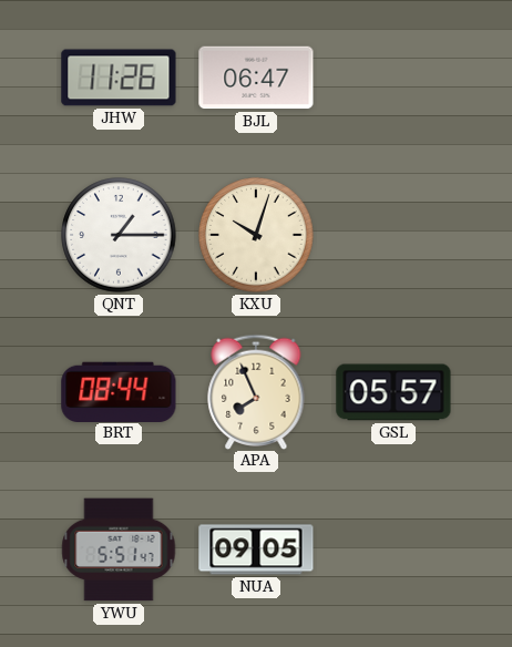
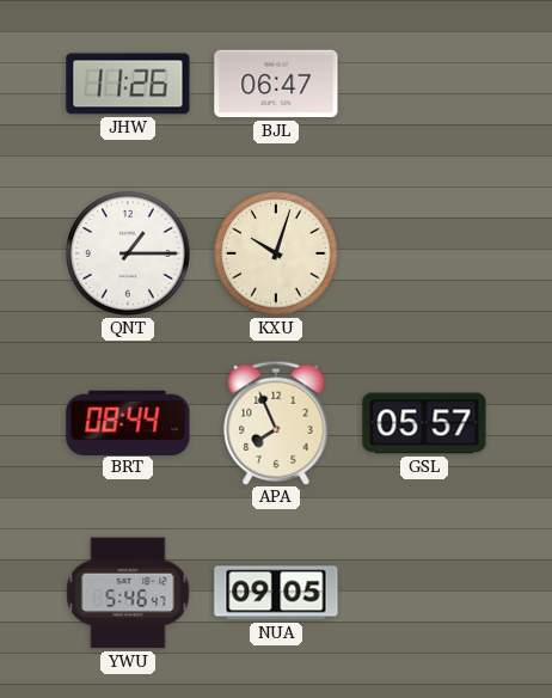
YWU: 5:51 -> 5:46
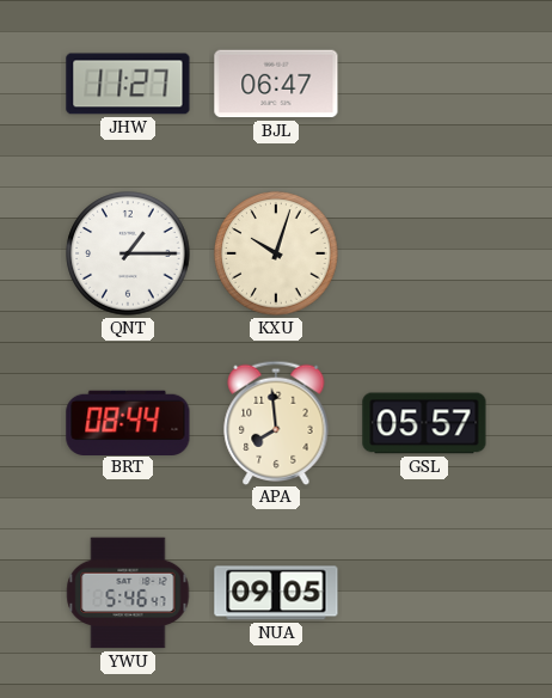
JHW: 11:26 -> 11:27
APA: 7:56 -> 7:59
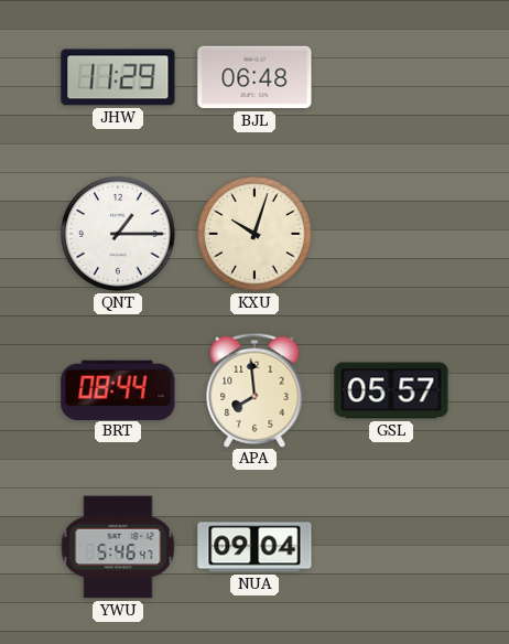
JHW: 11:27 -> 11:29
BJL: 06:47 -> 06:48
NUA: 09:05 -> 09:04
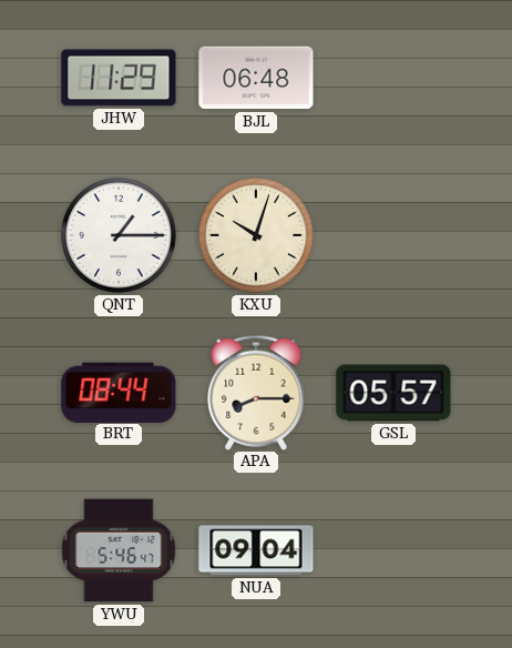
APA: 7:59 -> 8:15
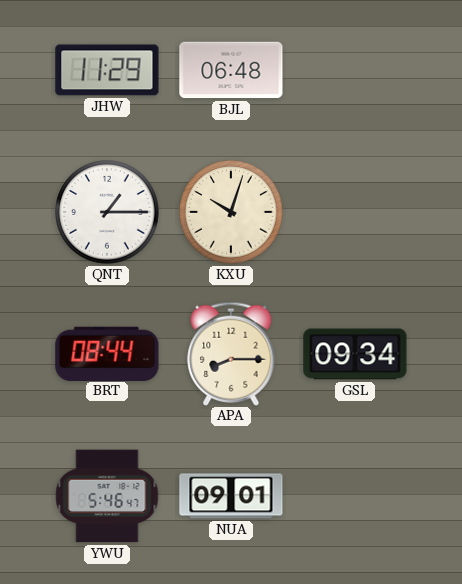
GSL: 05:57 -> 09:34
NUA: 09:04 -> 09:01
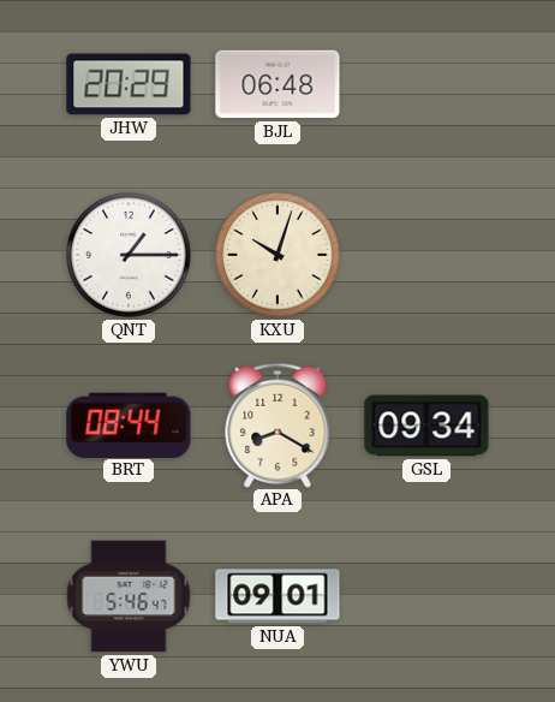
JHW: 11:29 -> 20:29
APA: 8:15 -> 8:20
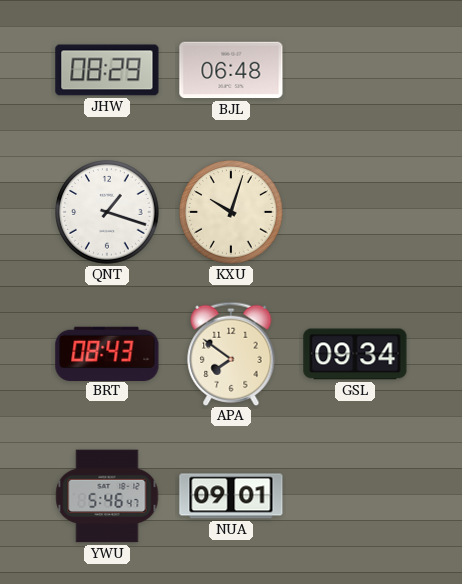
JHW: 20:29 -> 08:29
QNT: 1:15 -> 1:18
BRT: 08:44 -> 08:43
APA: 8:20 -> 7:51
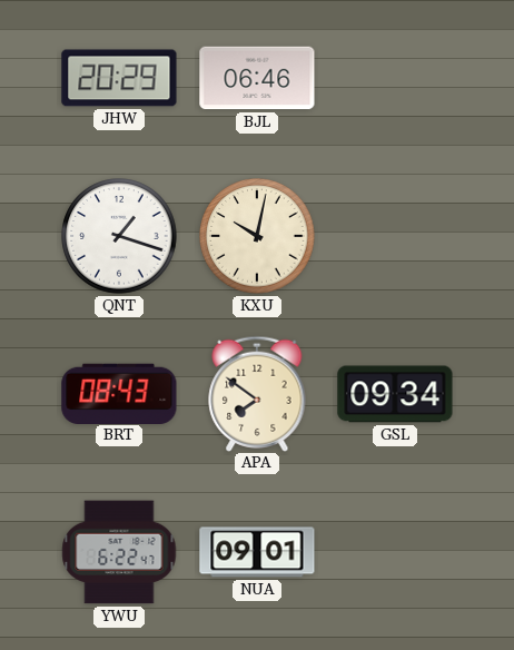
JHW: 08:29 -> 20:29
BJL: 06:48 -> 06:46
KXU: 10:03 -> 10:02
YWU: 5:46 -> 6:22
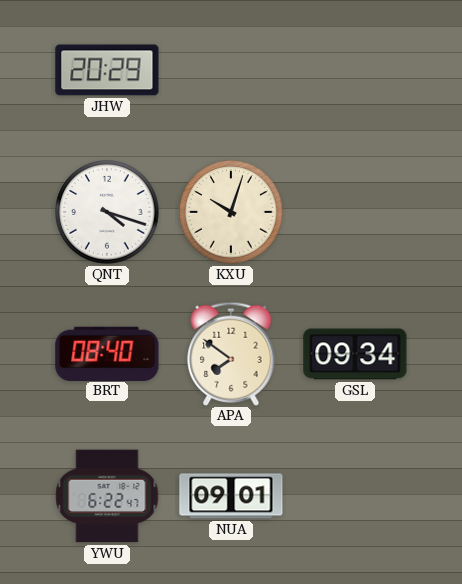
BJL: 06:46 -> none
QNT: 1:18 -> 4:18
KXU: 10:02 -> 10:03
BRT: 08:43 -> 08:40
